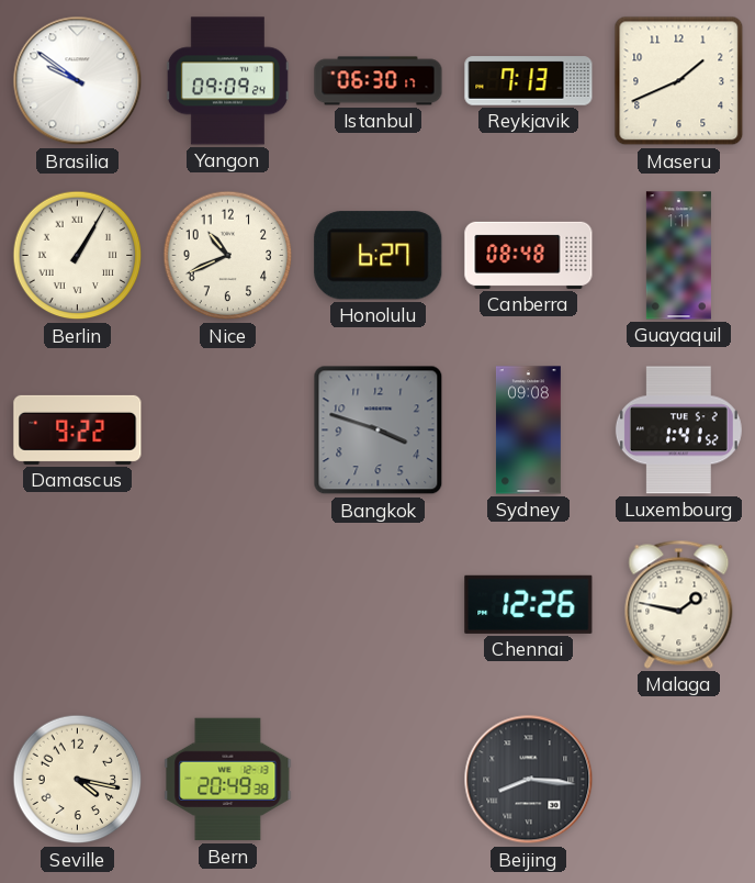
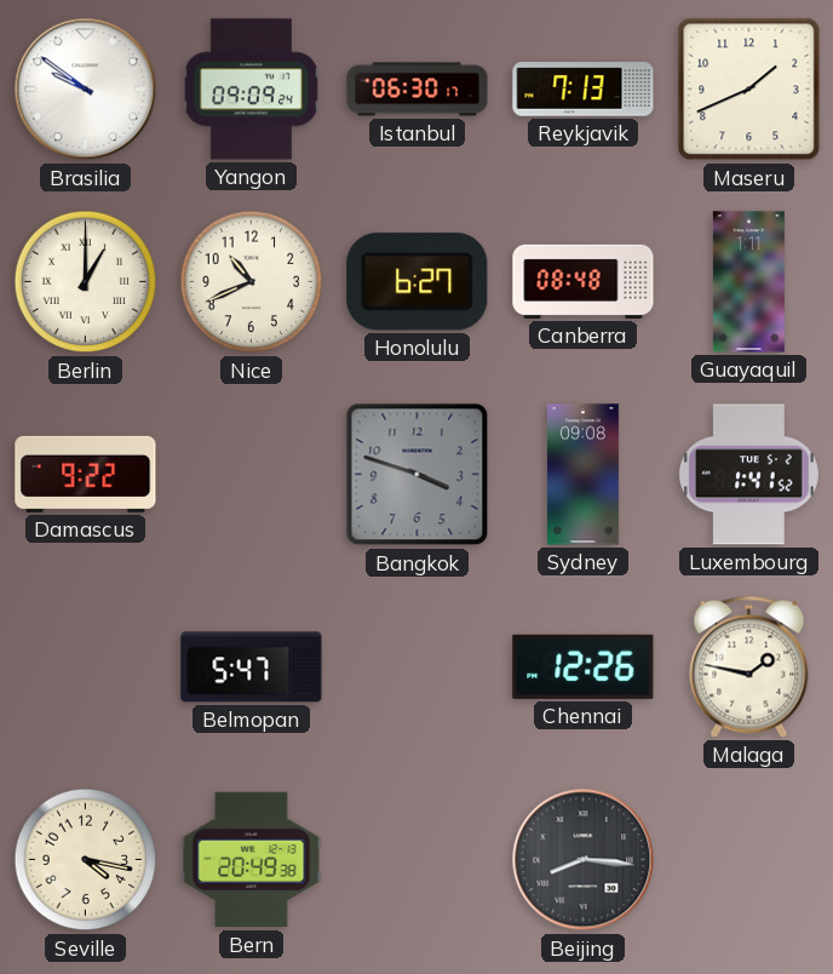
Berlin: 1:05 -> 1:00
Belmopan: none -> 5:47
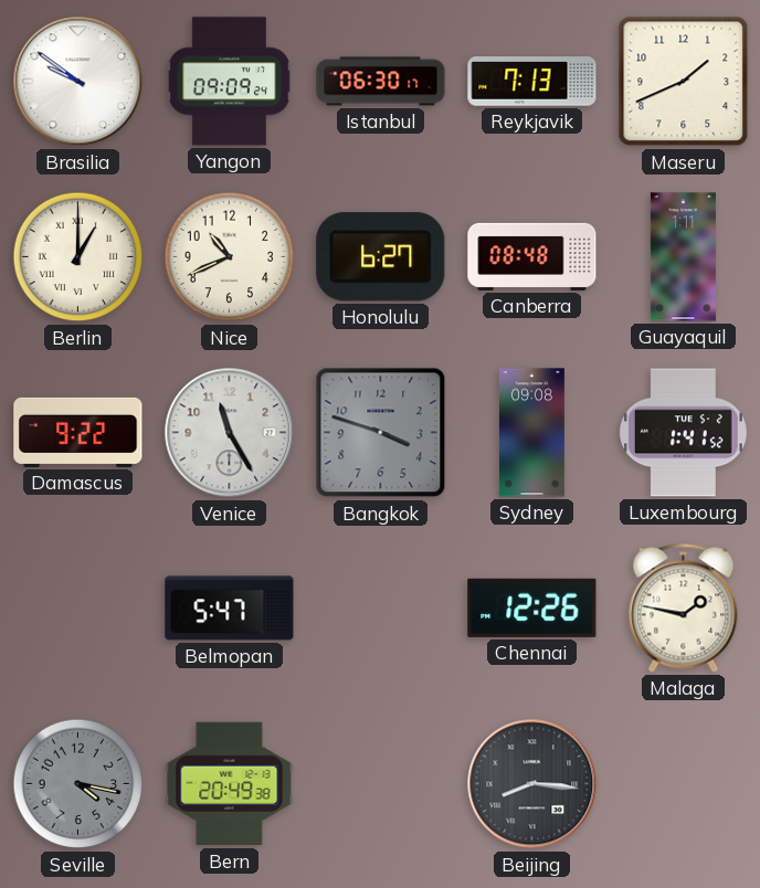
Venice: none -> 11:25
Seville dial: cream -> grey
